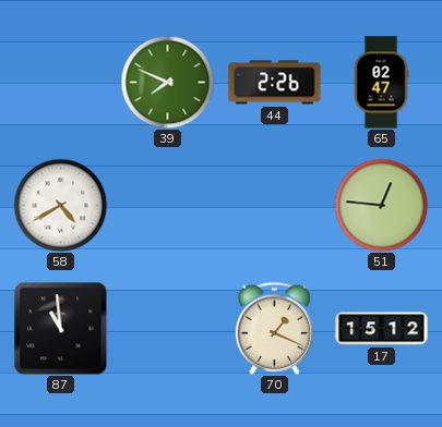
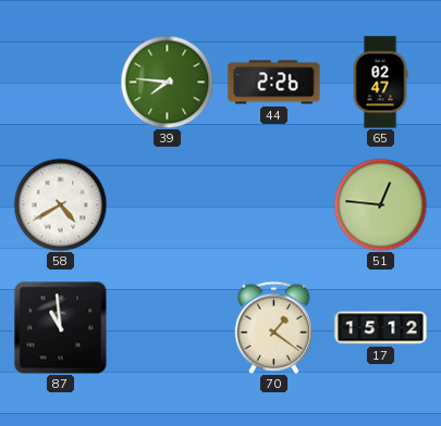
39: 7:49 -> 7:46
70: 1:19 -> 1:21
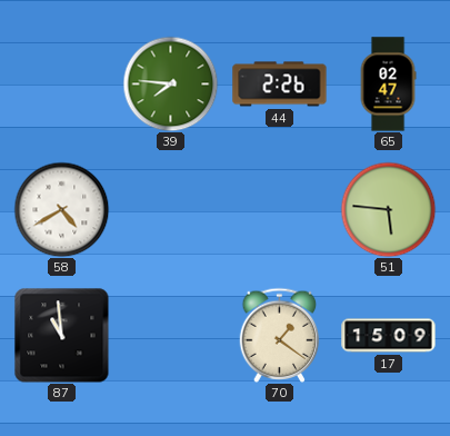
51: 12:46 -> 5:46
17: 15:12 -> 15:09
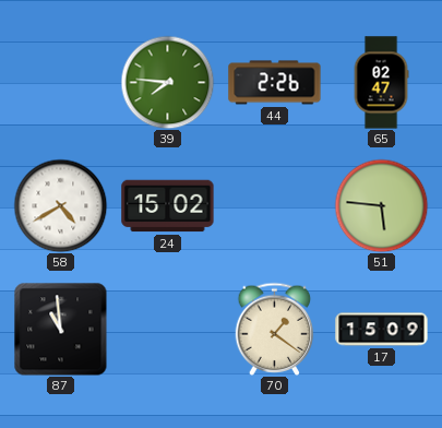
24: none -> 15:02
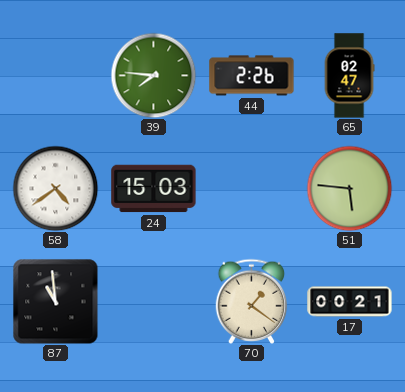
58: 4:40 -> 4:39
24: 15:02 -> 15:03
17: 15:09 -> 00:21
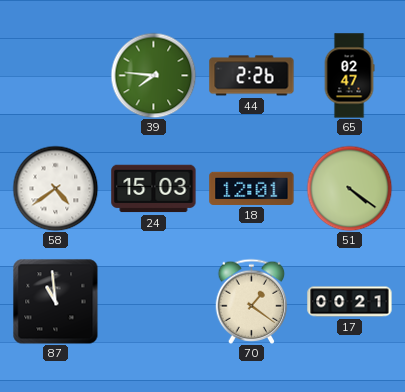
18: none -> 12:01
51: 5:46 -> 4:21
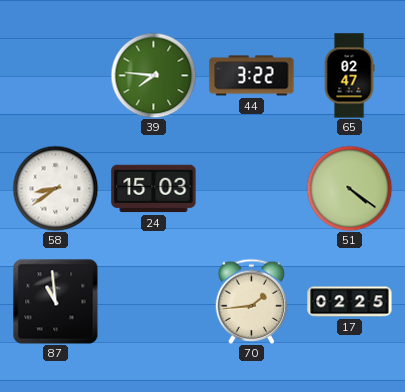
44: 2:26 -> 3:22
58: 4:39 -> 8:39
18: 12:01 -> none
70: 1:21 -> 1:44
17: 00:21 -> 02:25
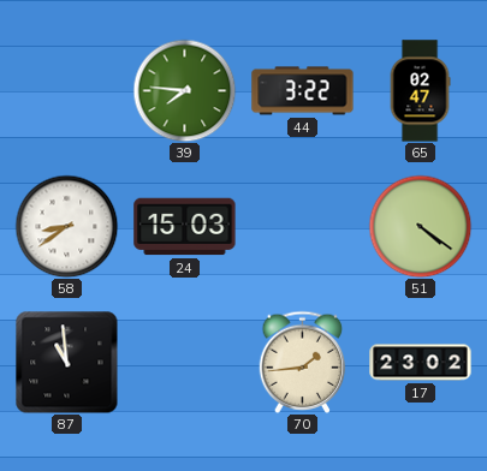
17: 02:25 -> 23:02
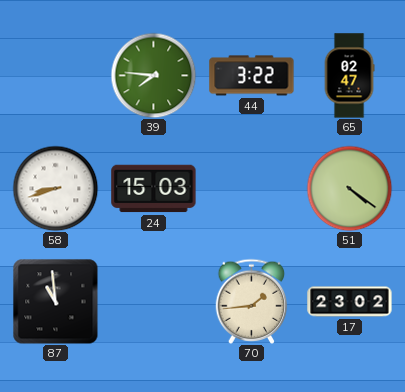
58: 8:39 -> 8:42
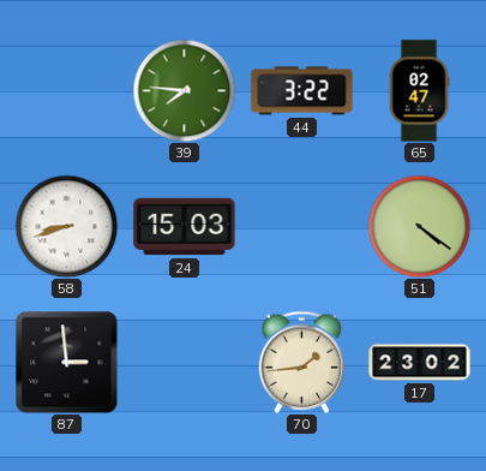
87: 10:59 -> 2:59
